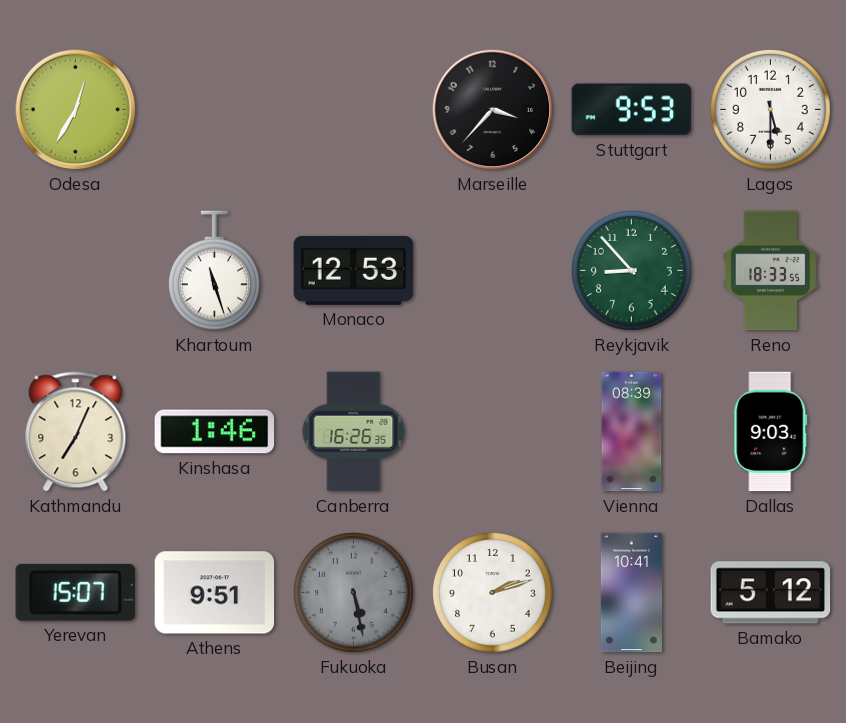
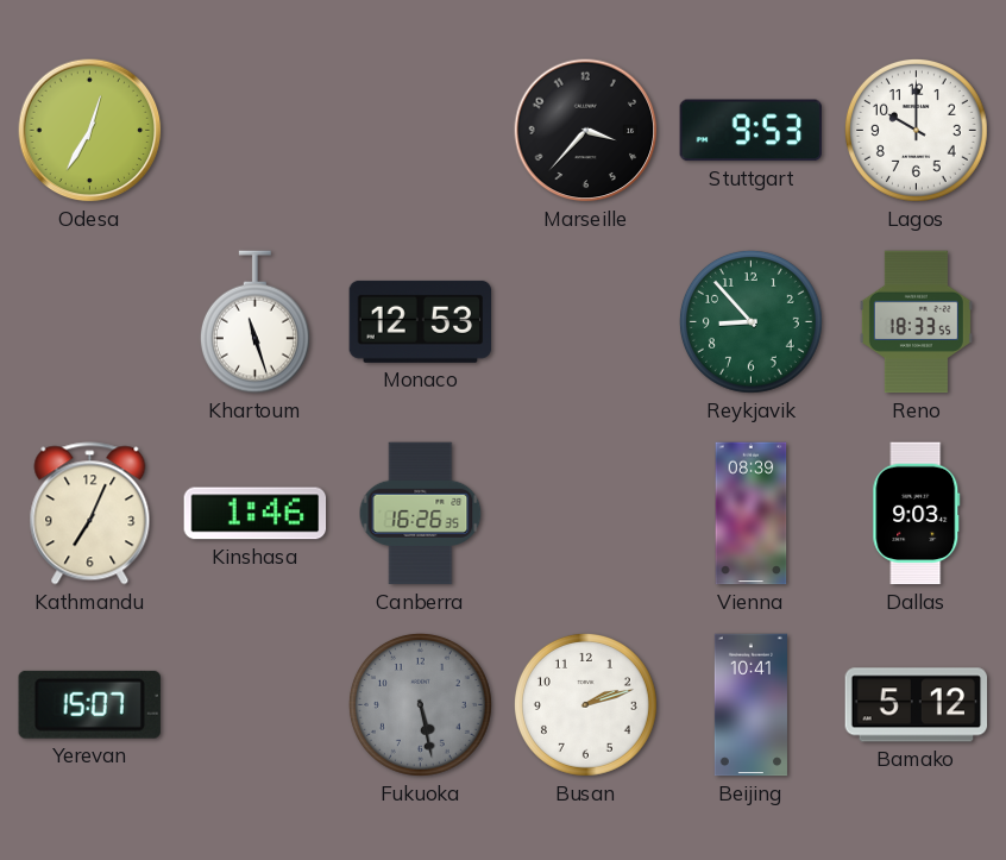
Lagos: 5:30 -> 10:00
Athens: 9:51 -> none
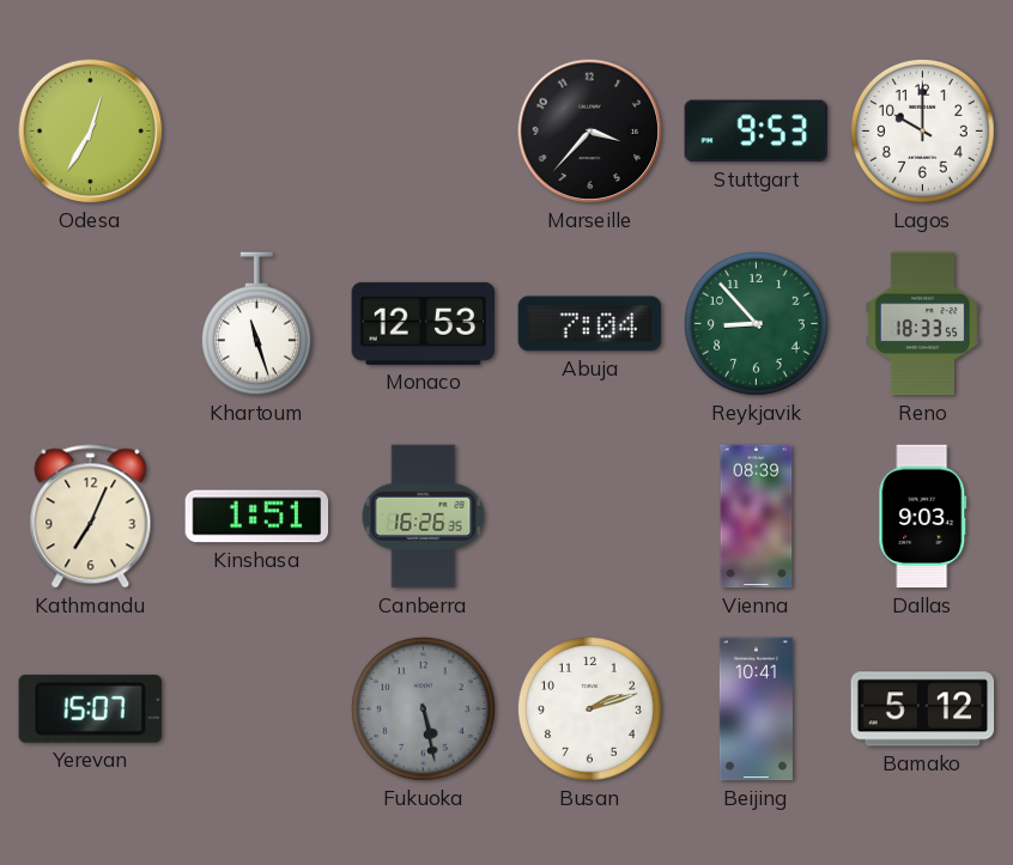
Abuja: none -> 7:04
Kinshasa: 1:46 -> 1:51
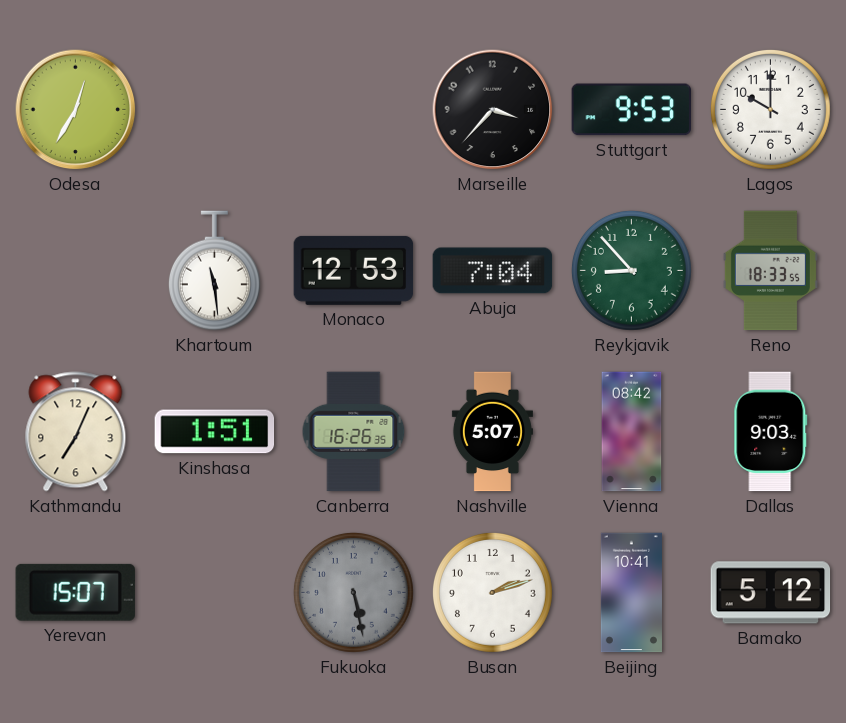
Khartoum: 11:27 -> 11:29
Nashville: none -> 5:07
Vienna: 08:39 -> 08:42
